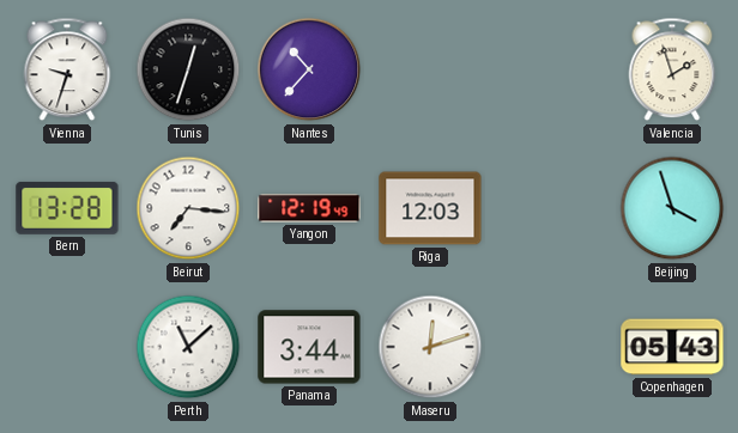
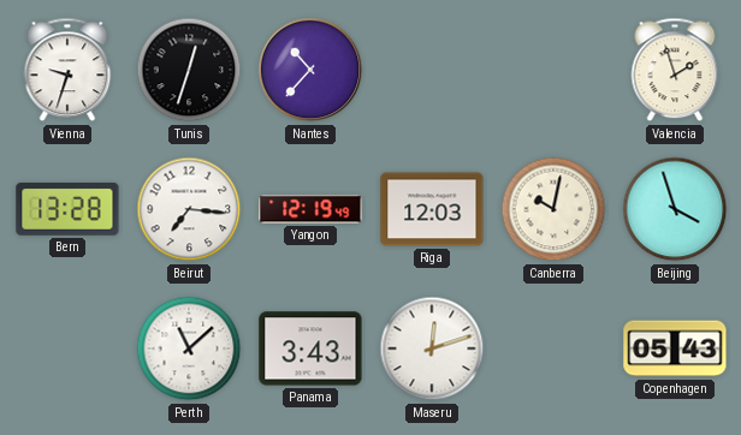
Canberra: none -> 10:02
Panama: 3:44 -> 3:43
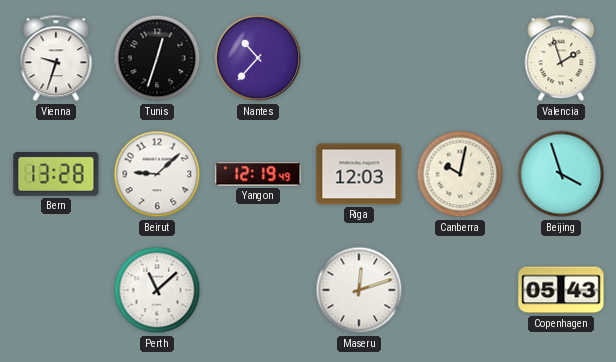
Beirut: 7:16 -> 9:08
Panama: 3:43 -> none
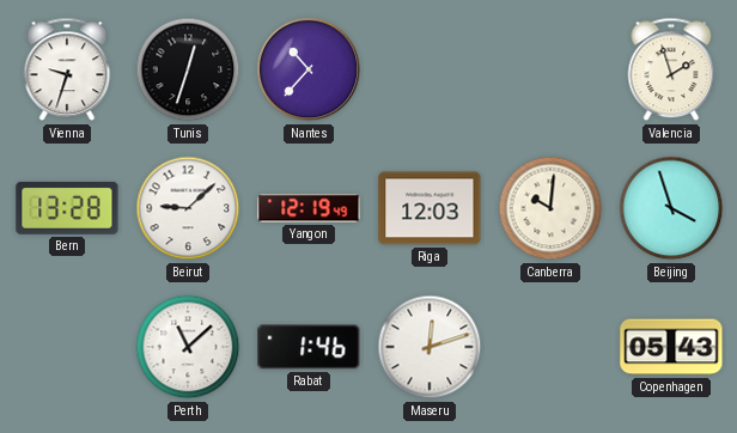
Canberra: 10:02 -> 10:01
Rabat: none -> 1:46
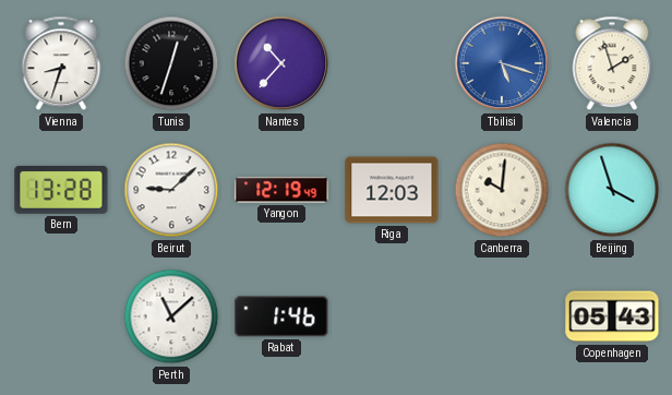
Vienna: 9:33 -> 8:33
Tbilisi: none -> 5:18
Maseru: 12:12 -> none
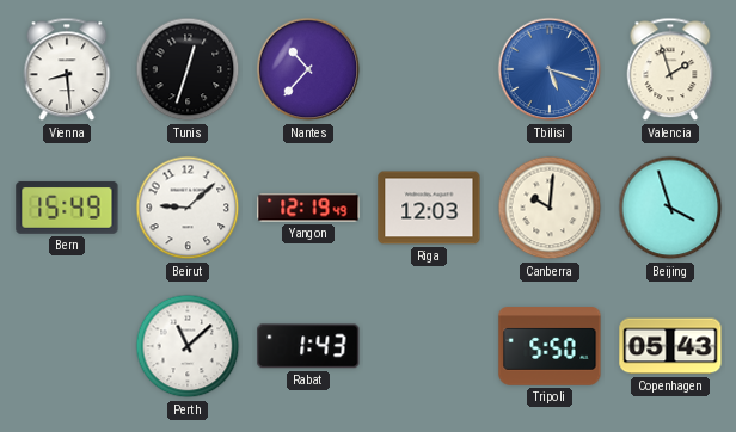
Vienna: 8:33 -> 8:29
Bern: 13:28 -> 15:49
Rabat: 1:46 -> 1:43
Tripoli: none -> 5:50
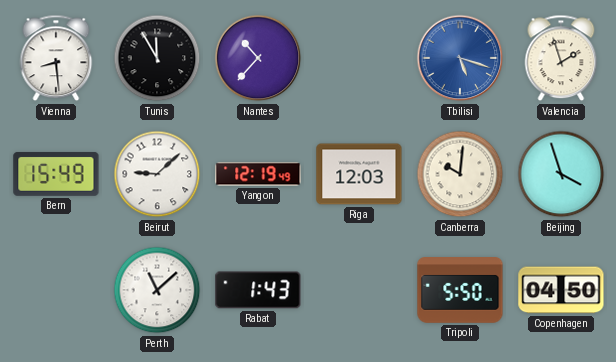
Tunis: 12:33 -> 11:55
Copenhagen: 05:43 -> 04:50
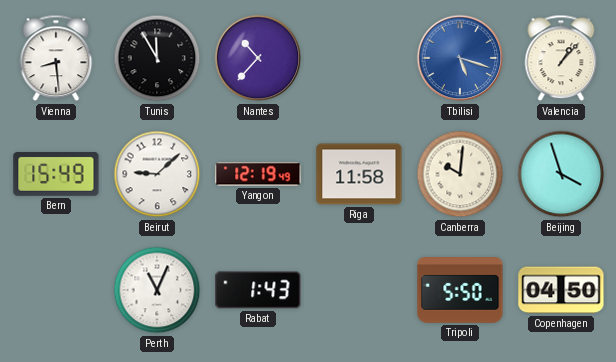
Valencia: 1:57 -> 1:07
Riga: 12:03 -> 11:58
Perth: 11:08 -> 11:04
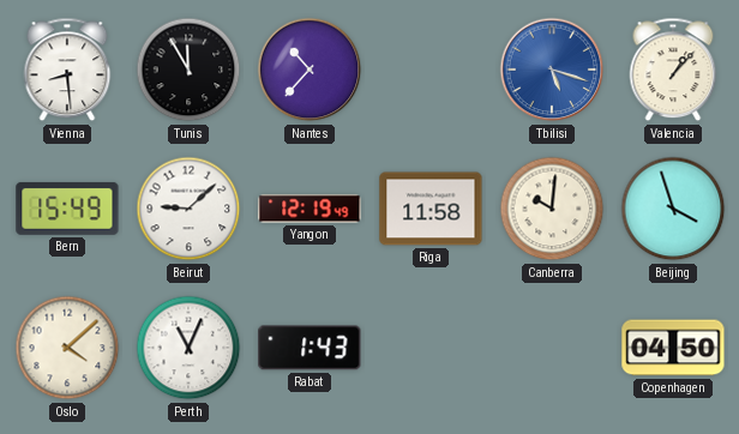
Oslo: none -> 4:08
Tripoli: 5:50 -> none
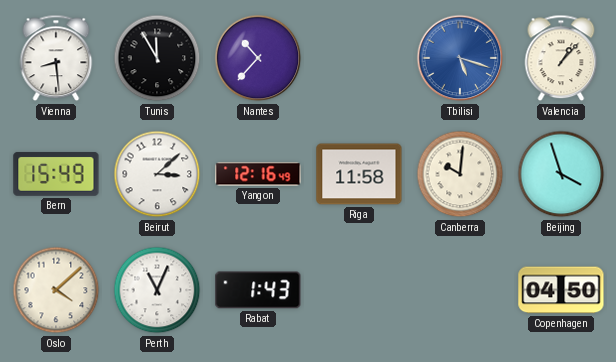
Beirut: 9:08 -> 3:08
Yangon: 12:19 -> 12:16
